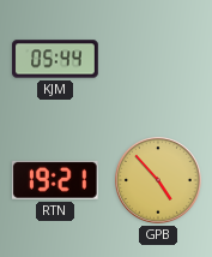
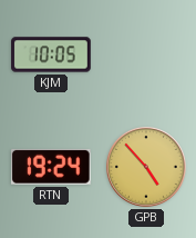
KJM: 05:44 -> 10:05
RTN: 19:21 -> 19:24
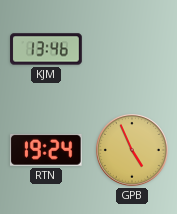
KJM: 10:05 -> 13:46
GPB: 4:53 -> 4:56
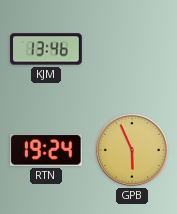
GPB: 4:56 -> 5:56
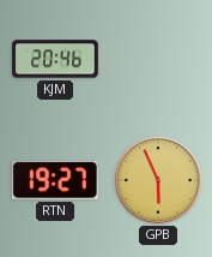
KJM: 13:46 -> 20:46
RTN: 19:24 -> 19:27
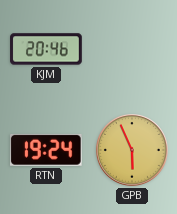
RTN: 19:27 -> 19:24
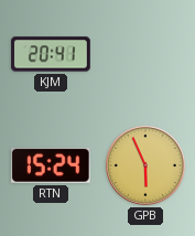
KJM: 20:46 -> 20:41
RTN: 19:24 -> 15:24
